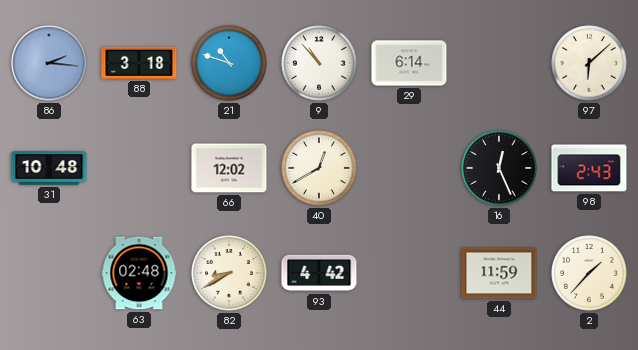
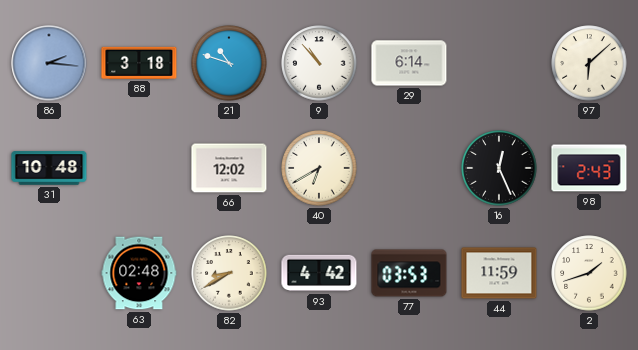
40: 12:40 -> 6:40
77: none -> 03:53
2: 1:37 -> 1:42
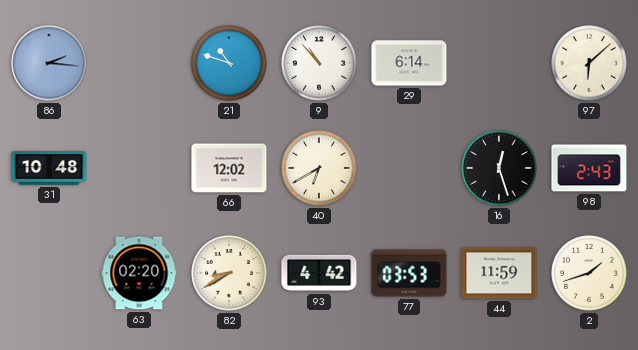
88: 3:18 -> none
16: 12:26 -> 12:27
63: 02:48 -> 02:20
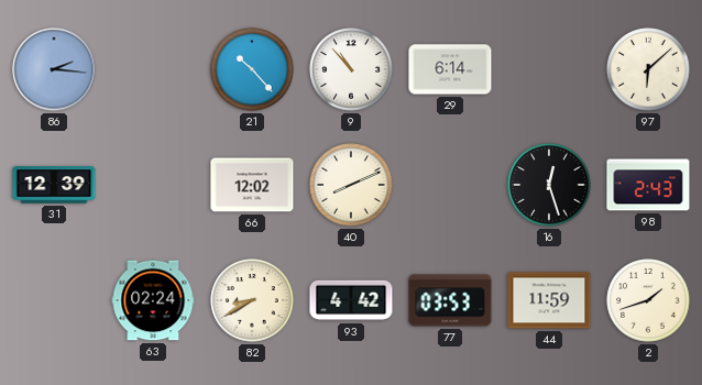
21: 10:48 -> 10:23
31: 10:48 -> 12:39
40: 6:40 -> 8:11
63: 02:20 -> 02:24
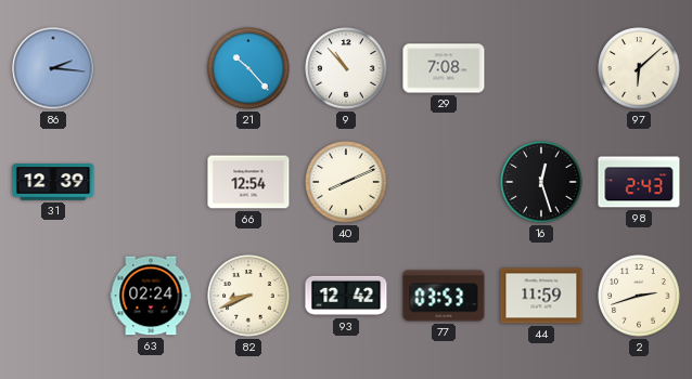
29: 6:14 -> 7:08
66: 12:02 -> 12:54
82: 8:40 -> 8:41
93: 4:42 -> 12:42
2: 1:42 -> 2:42
